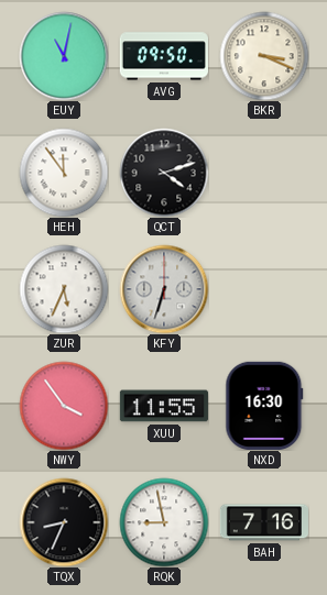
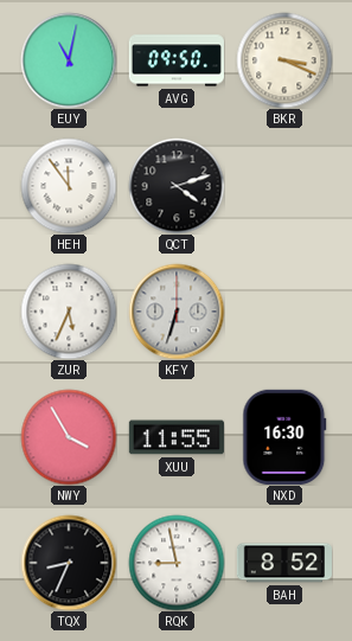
NWY: 3:54 -> 3:55
BAH: 7:16 -> 8:52
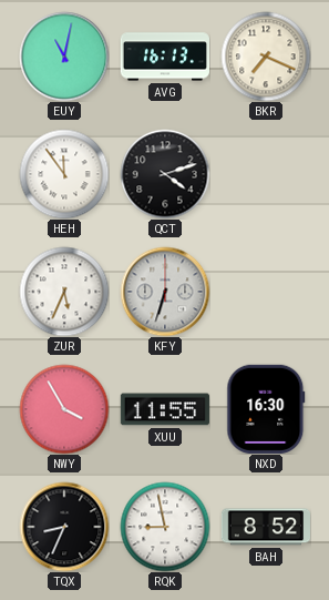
AVG: 09:50 -> 16:13
BKR: 3:19 -> 7:19
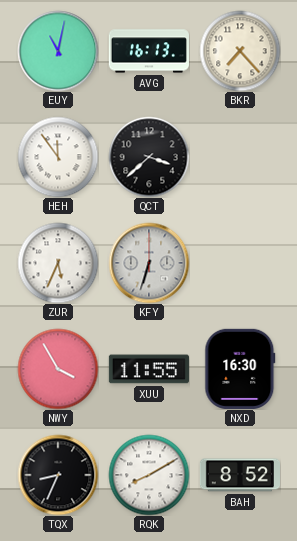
BKR: 7:19 -> 7:23
QCT: 4:12 -> 3:38
RQK: 8:58 -> 8:10
